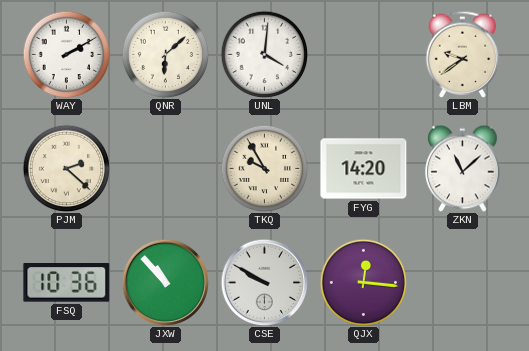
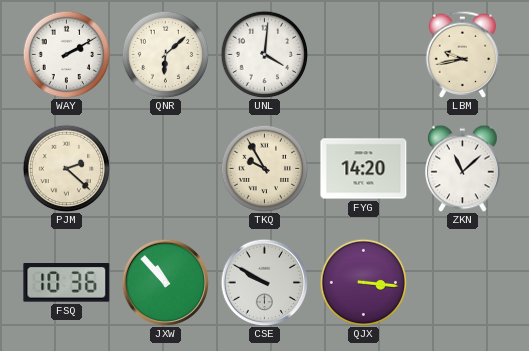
LBM: 9:39 -> 9:43
QJX: 12:16 -> 3:16
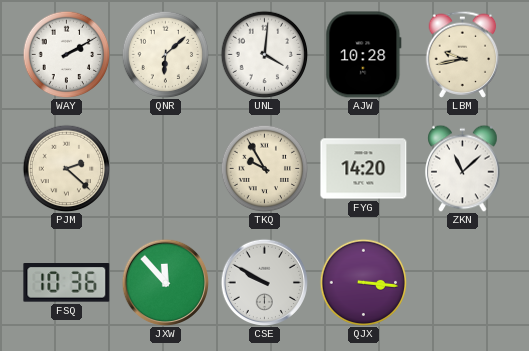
AJW: none -> 10:28
JXW: 10:53 -> 11:53
